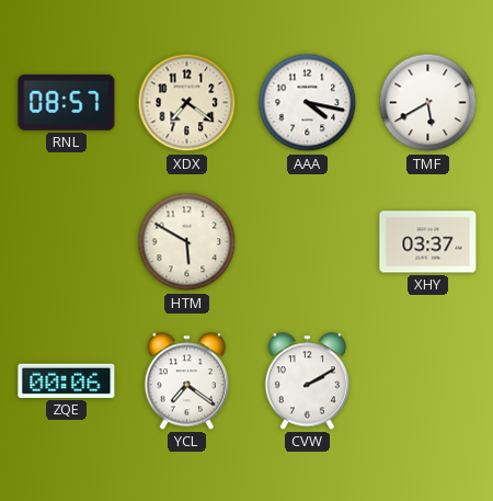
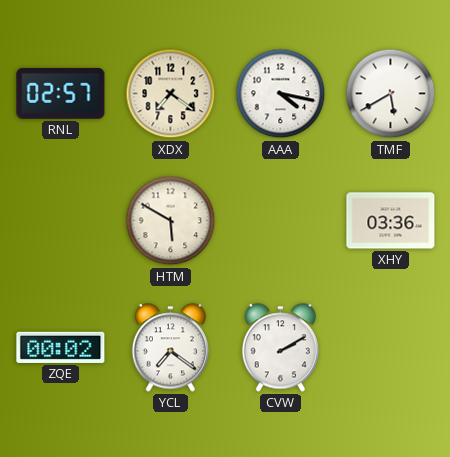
RNL: 08:57 -> 02:57
XHY: 03:37 -> 03:36
ZQE: 00:06 -> 00:02
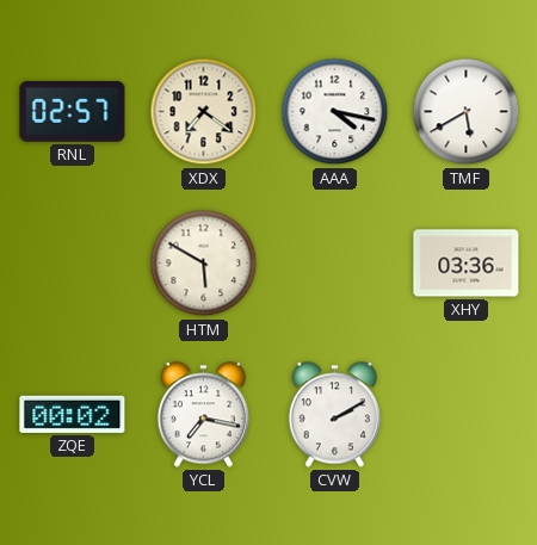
YCL: 7:21 -> 7:17
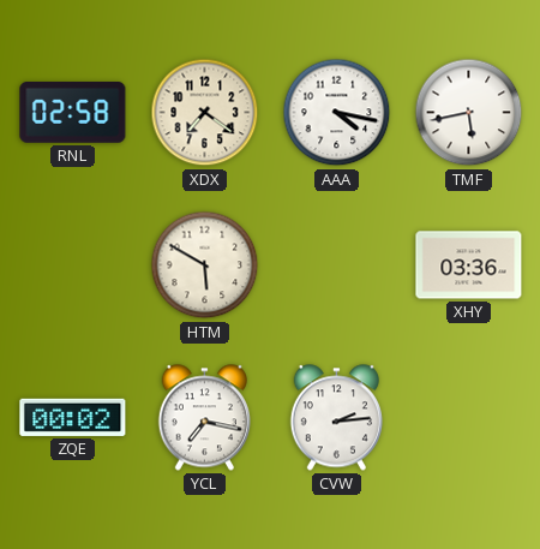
RNL: 02:57 -> 02:58
TMF: 5:40 -> 5:43
CVW: 2:10 -> 2:14
